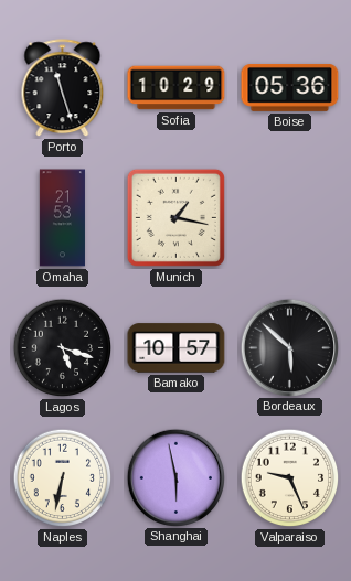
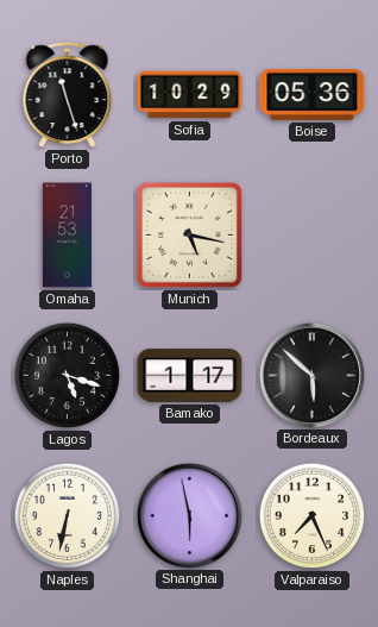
Munich: 1:17 -> 5:17
Bamako: 10:57 -> 1:17
Valparaiso: 9:26 -> 7:26
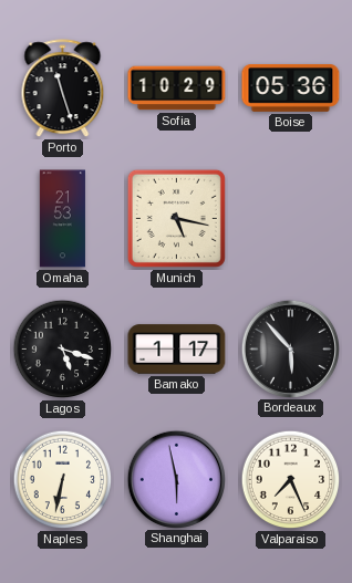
Bordeaux: 5:52 -> 5:53
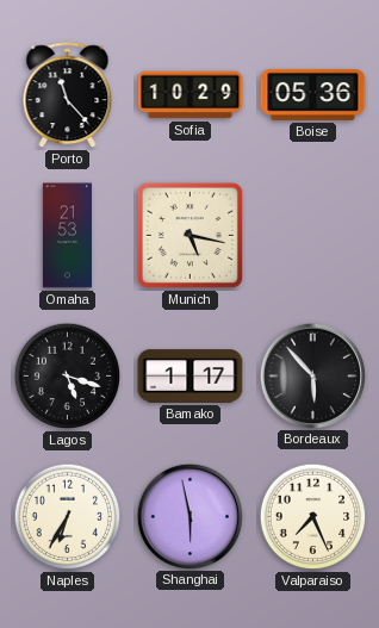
Porto: 11:27 -> 11:23
Naples: 6:32 -> 6:35
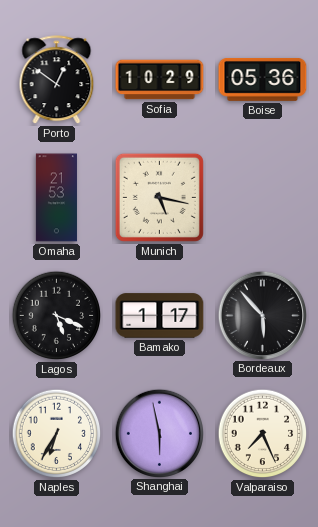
Porto: 11:23 -> 12:51
Lagos: 5:18 -> 5:19
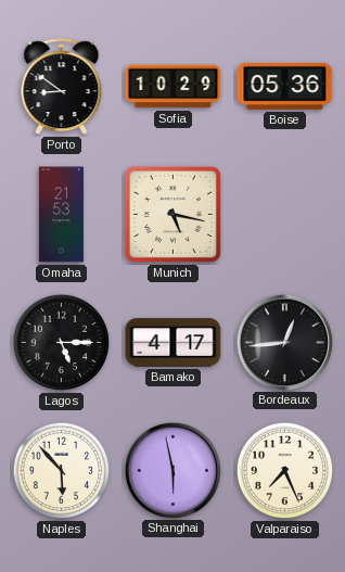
Porto: 12:51 -> 8:51
Lagos: 5:19 -> 5:15
Bamako: 1:17 -> 4:17
Bordeaux: 5:53 -> 12:44
Naples: 6:35 -> 5:53
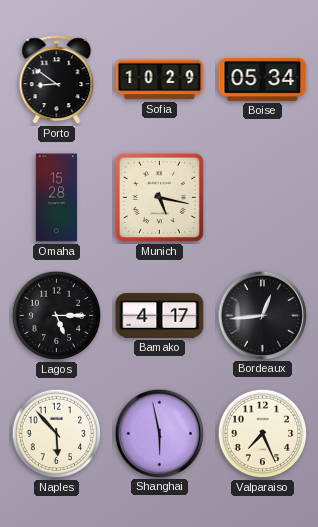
Boise: 05:36 -> 05:34
Omaha: 21:53 -> 15:28
